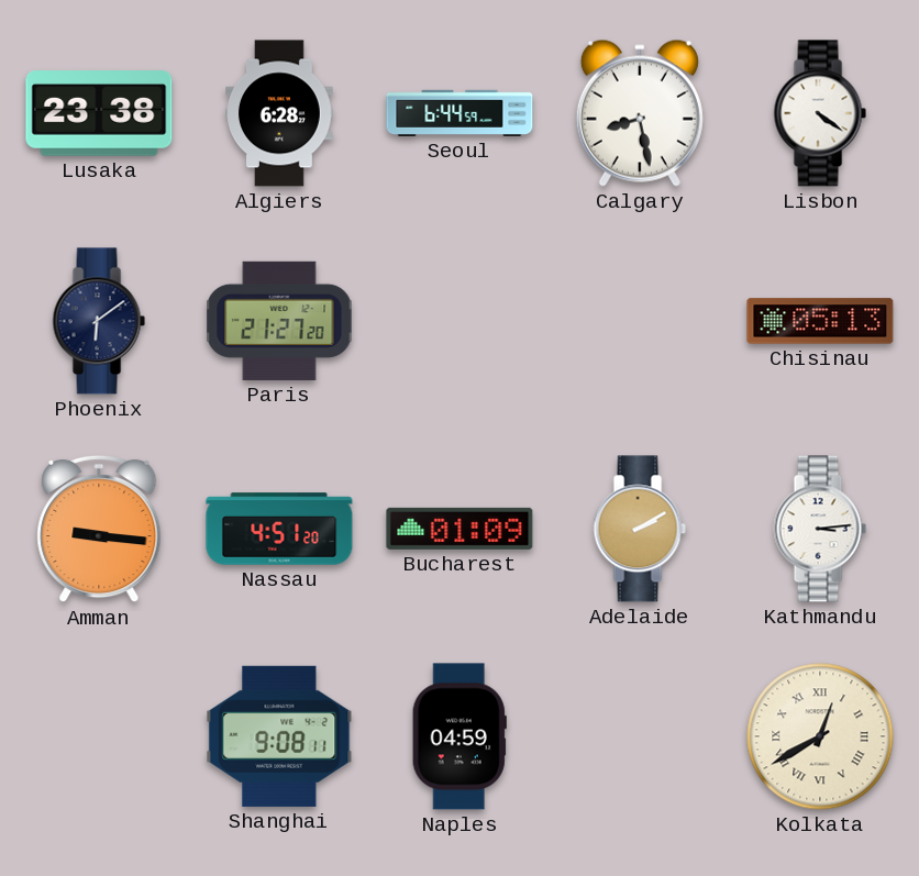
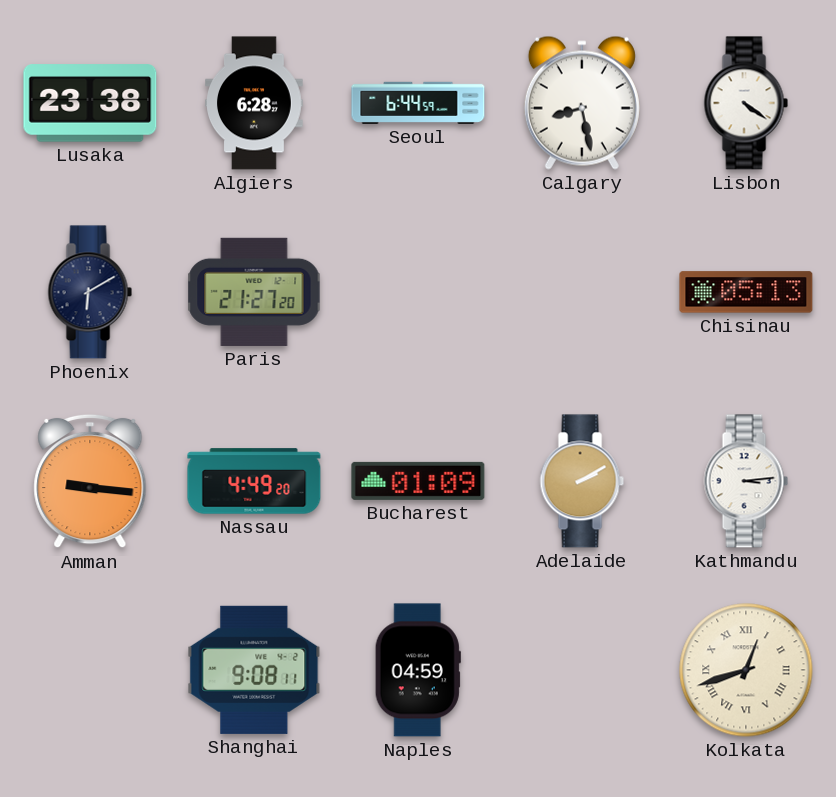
Phoenix: 6:09 -> 6:10
Nassau: 4:51 -> 4:49
Kolkata: 12:40 -> 12:42
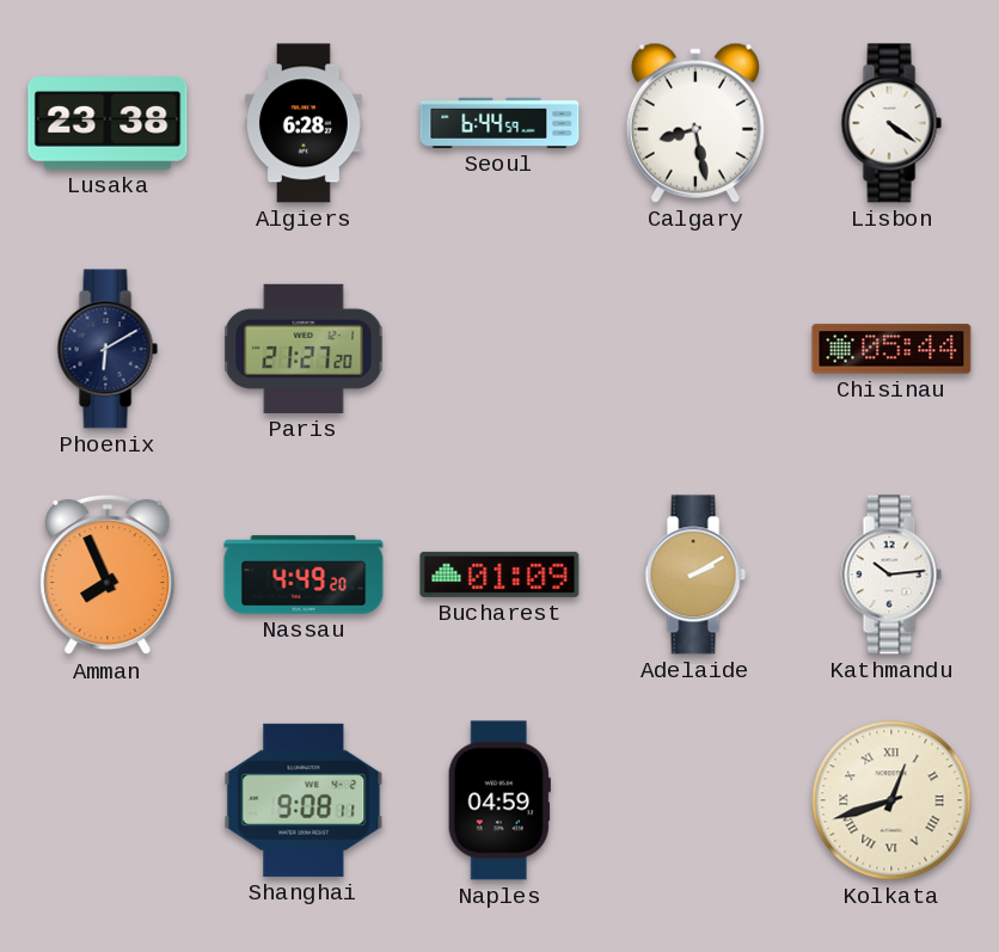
Chisinau: 05:13 -> 05:44
Amman: 9:16 -> 7:56
Kathmandu: 3:14 -> 10:14
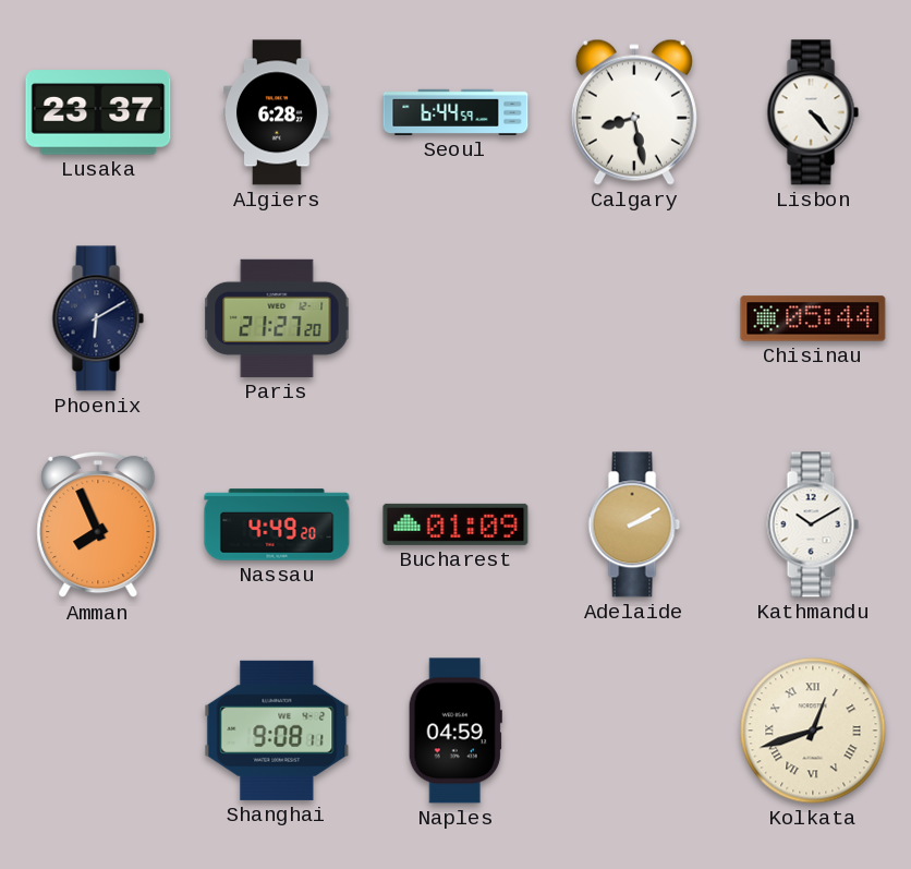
Lusaka: 23:38 -> 23:37
Lisbon: 4:21 -> 4:23
Kathmandu: 10:14 -> 10:10
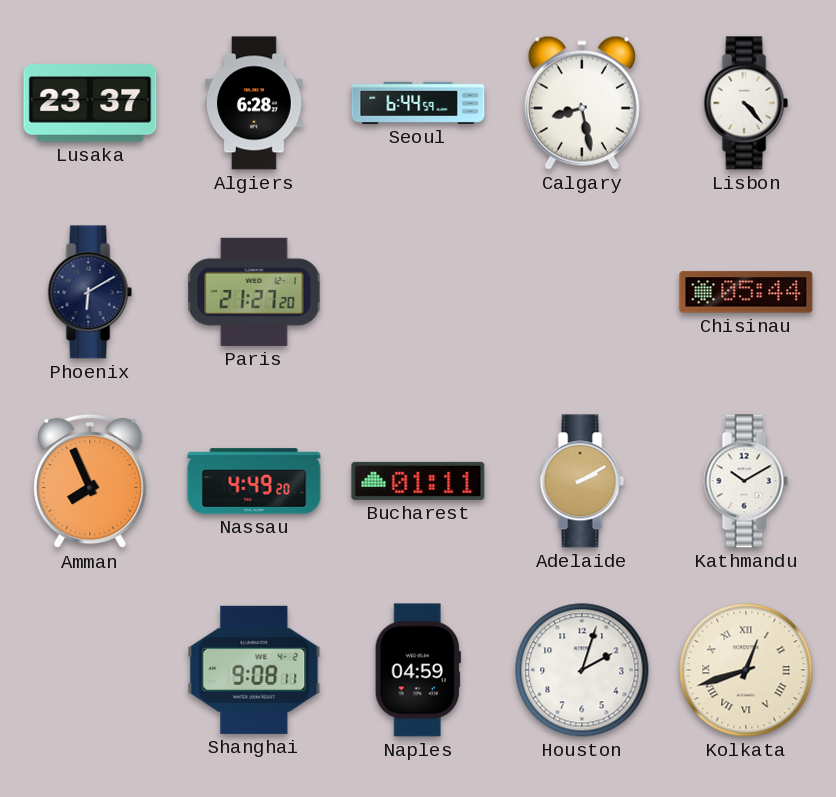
Bucharest: 01:09 -> 01:11
Houston: none -> 2:03
